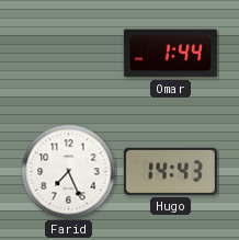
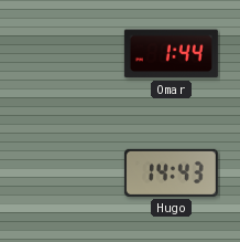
Farid: 7:26 -> none
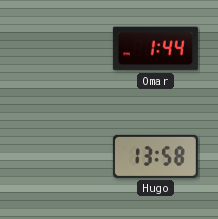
Hugo: 14:43 -> 13:58
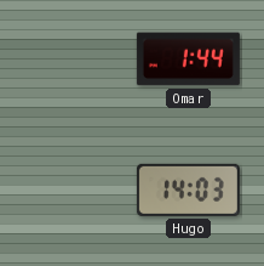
Hugo: 13:58 -> 14:03
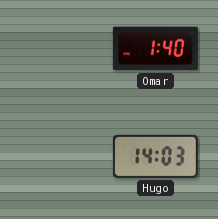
Omar: 1:44 -> 1:40
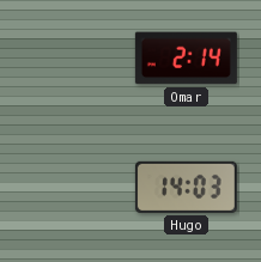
Omar: 1:40 -> 2:14
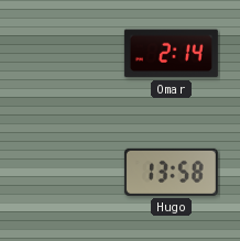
Hugo: 14:03 -> 13:58
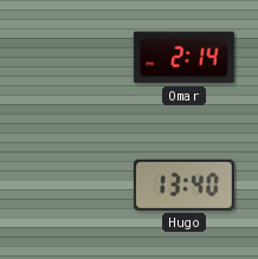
Hugo: 13:58 -> 13:40
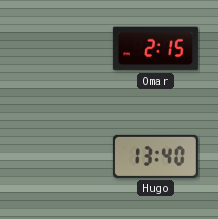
Omar: 2:14 -> 2:15
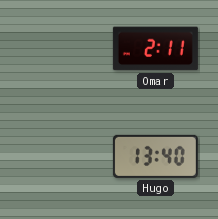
Omar: 2:15 -> 2:11
